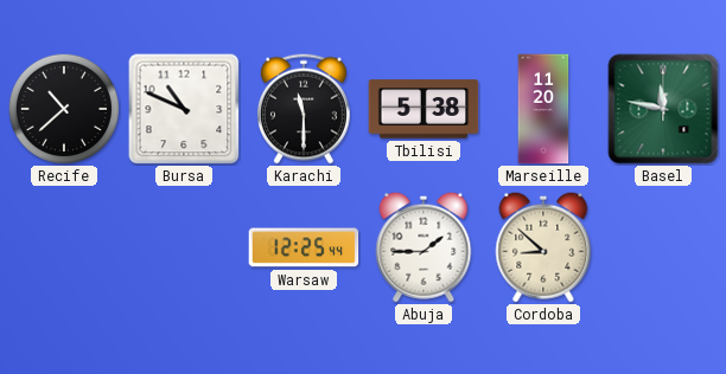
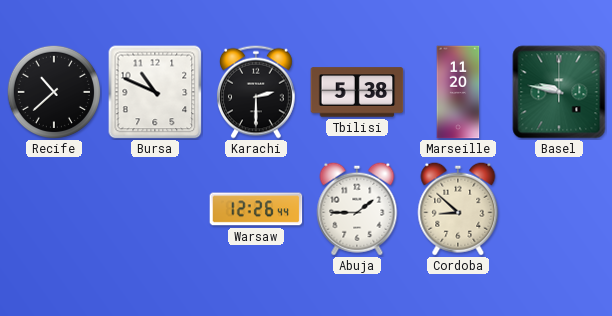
Karachi: 11:30 -> 2:30
Basel: 11:47 -> 9:47
Warsaw: 12:25 -> 12:26
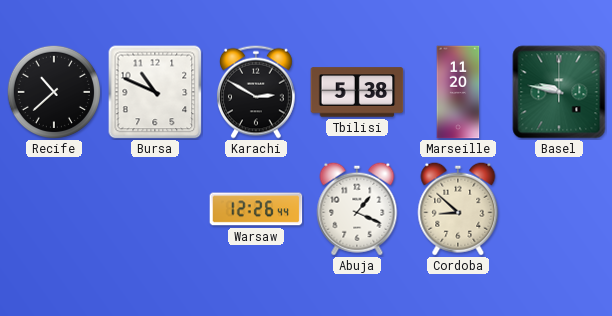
Karachi: 2:30 -> 2:50
Abuja: 1:45 -> 1:19
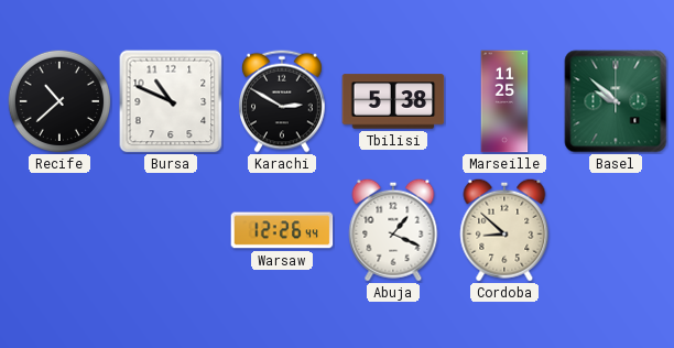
Marseille: 11:20 -> 11:25
Basel: 9:47 -> 9:52
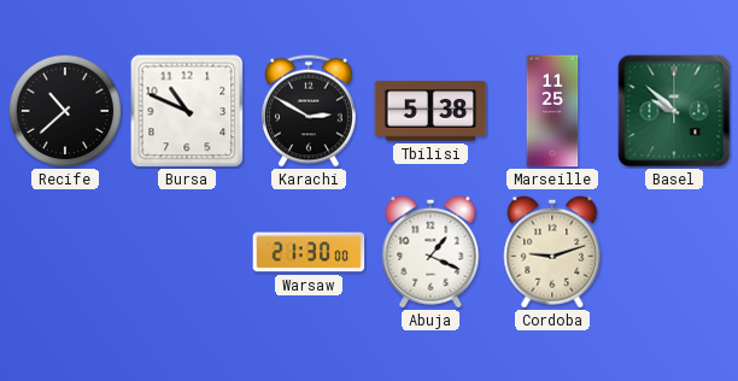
Warsaw: 12:26 -> 21:30
Cordoba: 8:52 -> 9:12
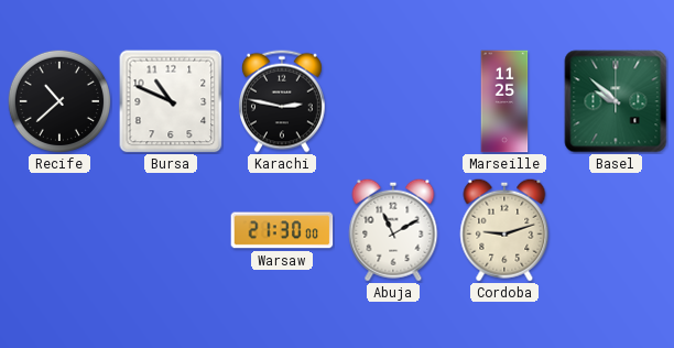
Karachi: 2:50 -> 2:47
Tbilisi: 5:38 -> none
Abuja: 1:19 -> 11:10
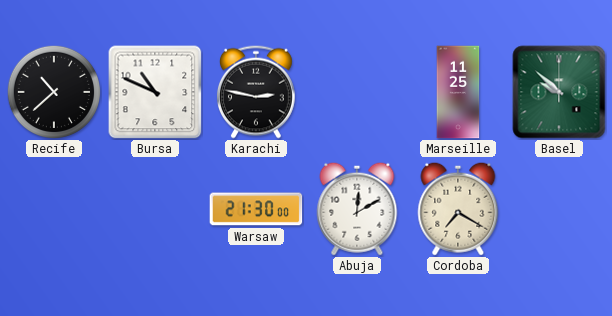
Abuja: 11:10 -> 12:10
Cordoba: 9:12 -> 7:20
